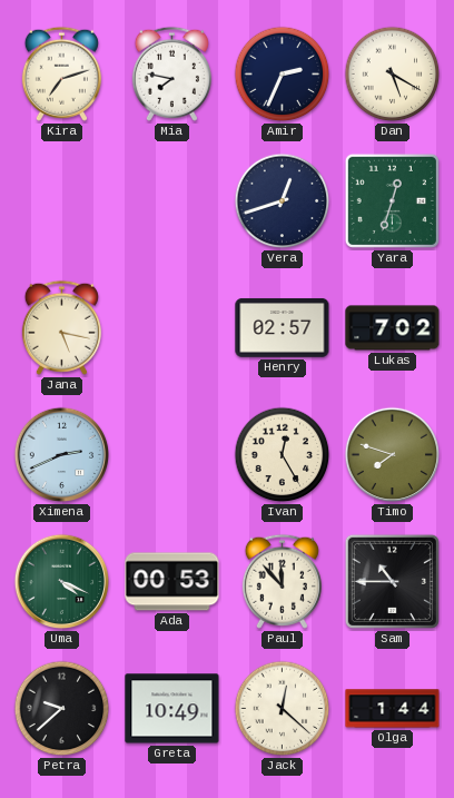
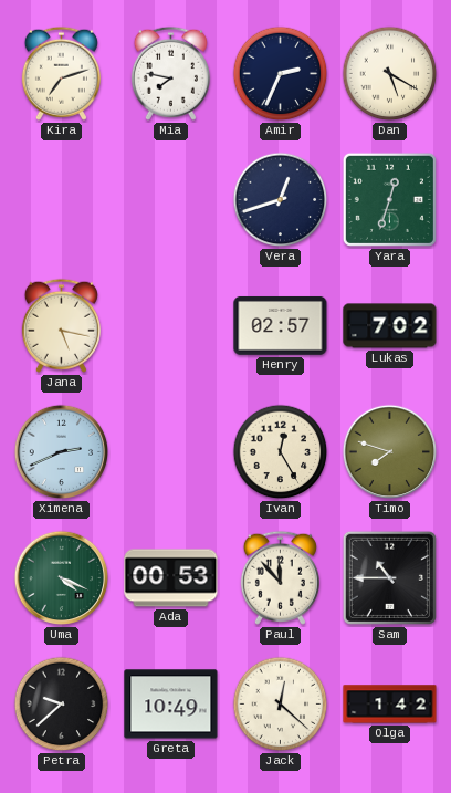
Olga: 1:44 -> 1:42
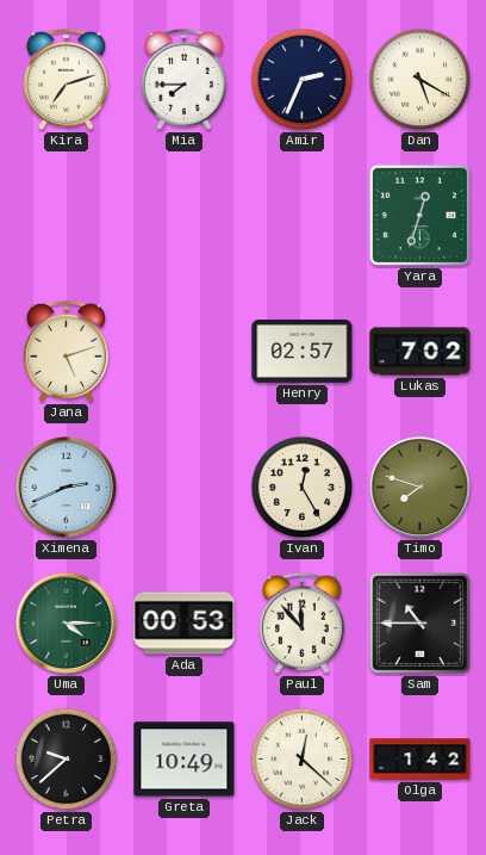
Mia: 7:47 -> 7:45
Vera: 12:42 -> none
Jana: 5:17 -> 5:12
Uma: 4:19 -> 4:15
